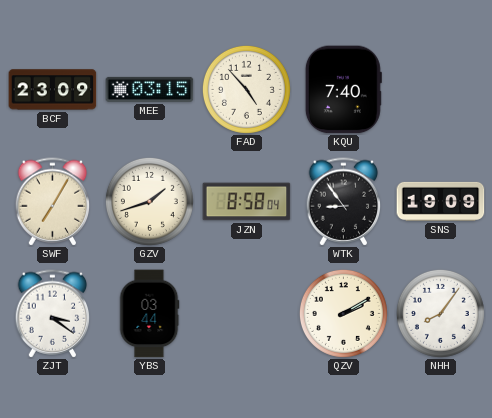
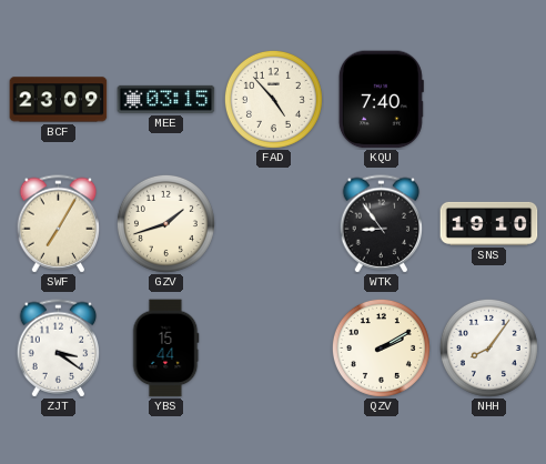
JZN: 8:58 -> none
SNS: 19:09 -> 19:10
YBS: 03:44 -> 15:44
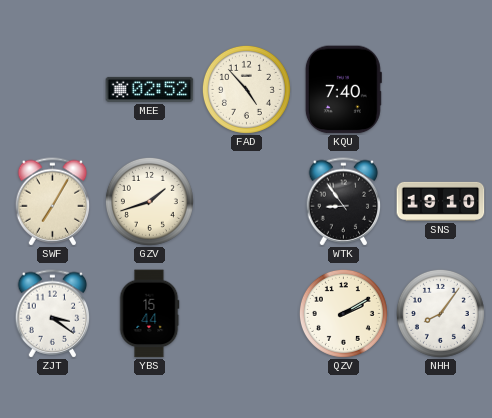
BCF: 23:09 -> none
MEE: 03:15 -> 02:52
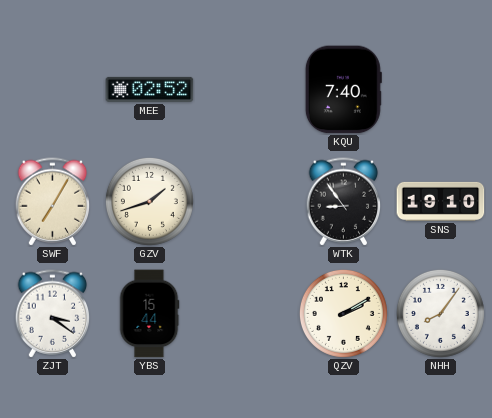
FAD: 4:53 -> none
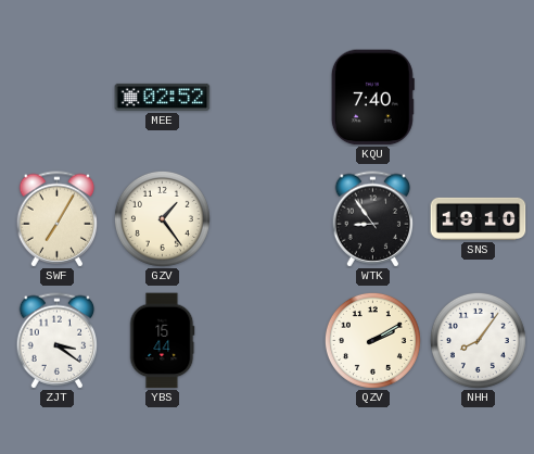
GZV: 1:42 -> 1:24
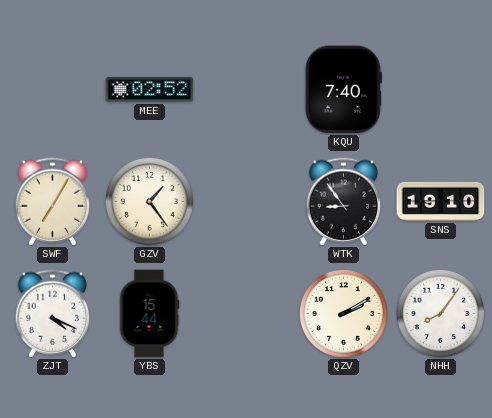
ZJT: 3:21 -> 4:19
